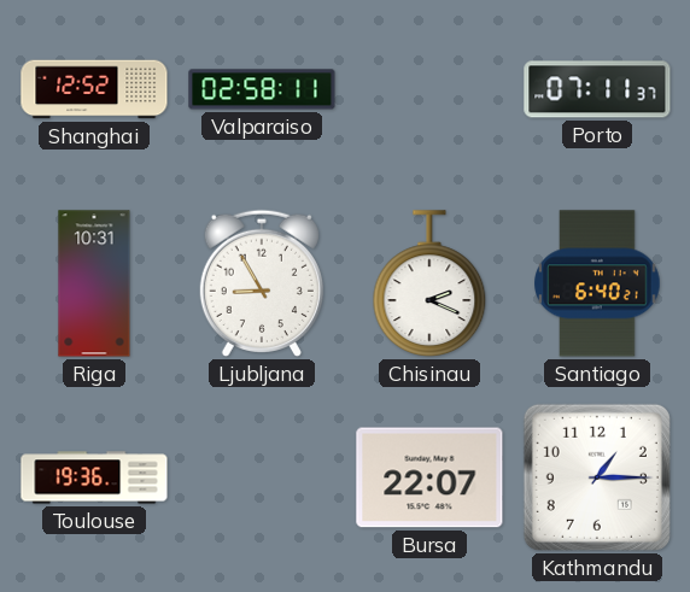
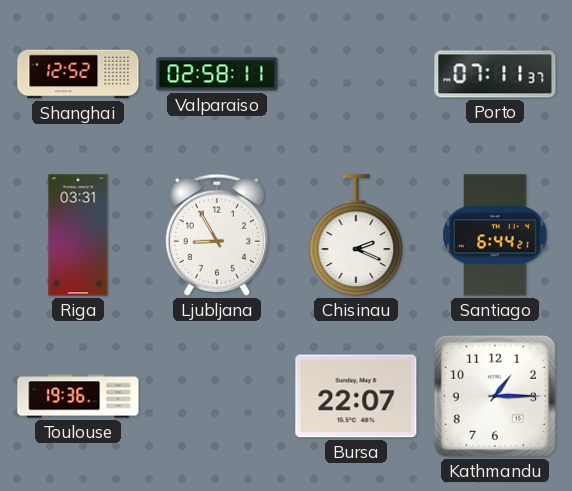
Riga: 10:31 -> 03:31
Santiago: 6:40 -> 6:44
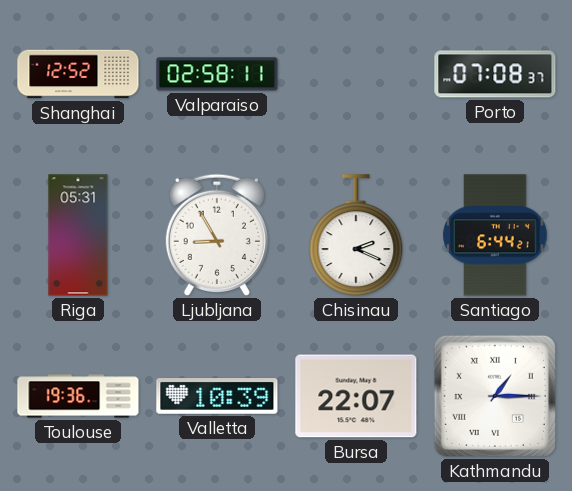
Porto: 07:11 -> 07:08
Riga: 03:31 -> 05:31
Valletta: none -> 10:39
Kathmandu numerals: Arabic -> Roman
